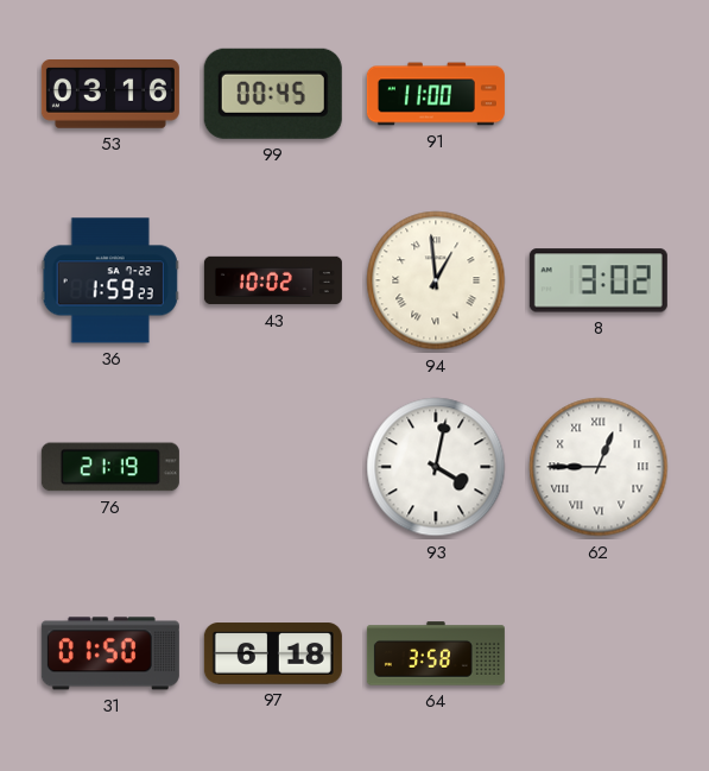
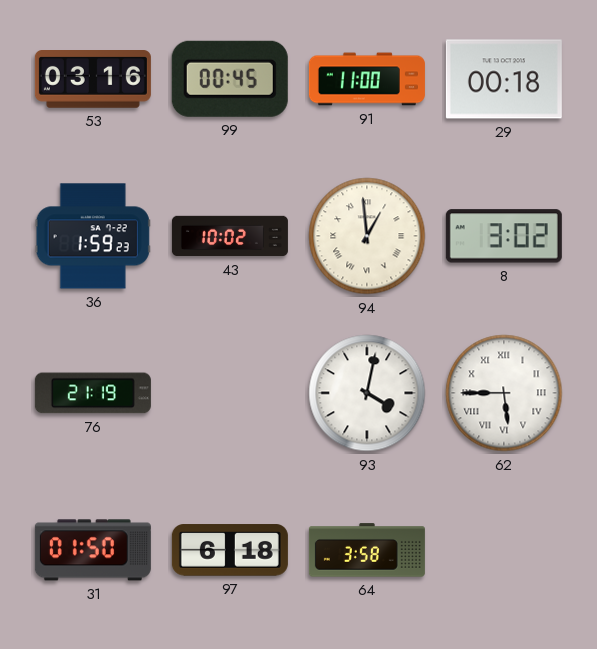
29: none -> 00:18
62: 12:45 -> 5:45
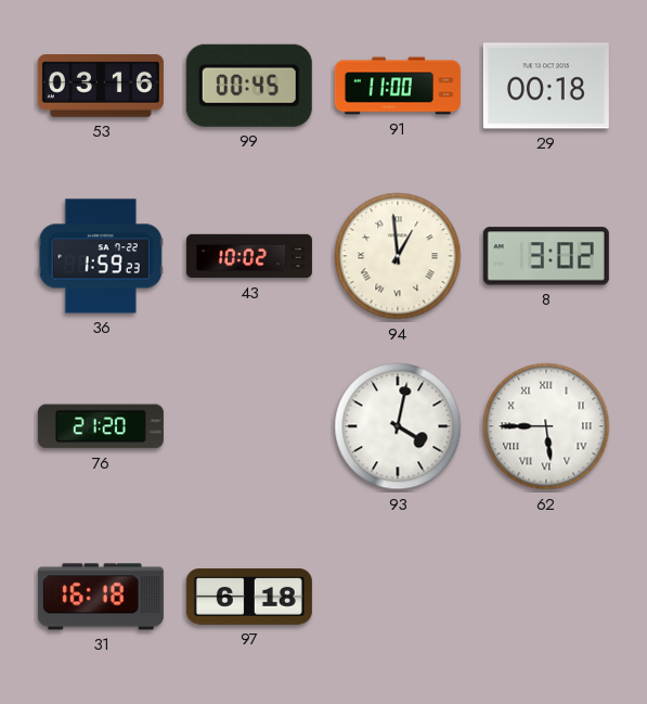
76: 21:19 -> 21:20
31: 01:50 -> 16:18
64: 3:58 -> none
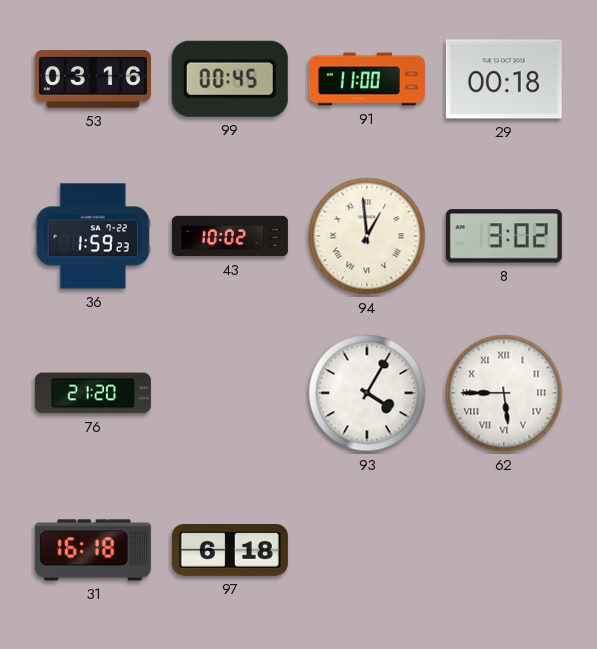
93: 4:02 -> 4:05
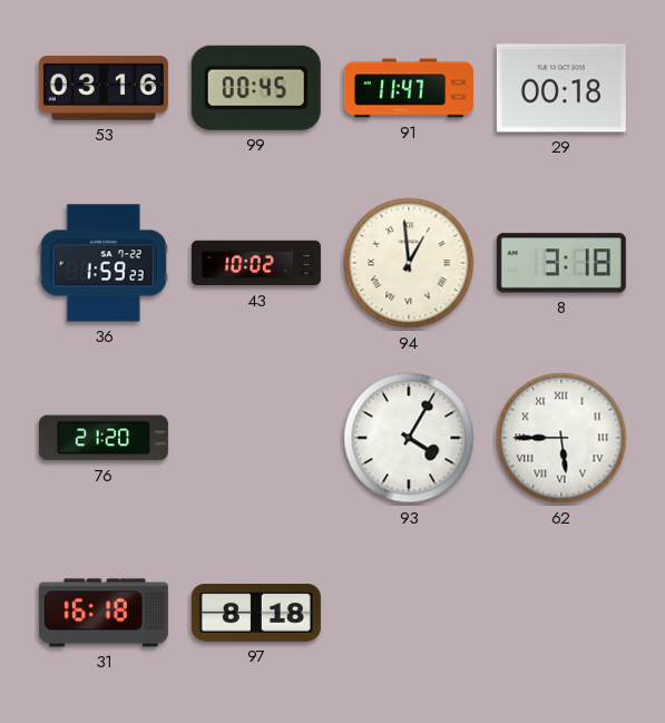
91: 11:00 -> 11:47
8: 3:02 -> 3:18
97: 6:18 -> 8:18
